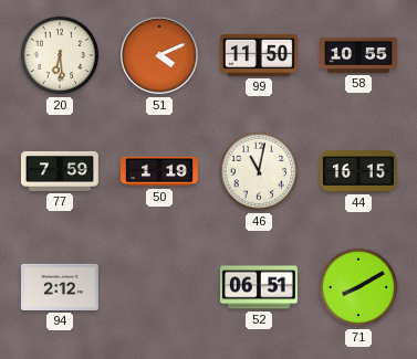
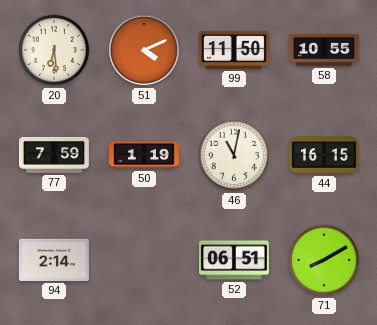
94: 2:12 -> 2:14
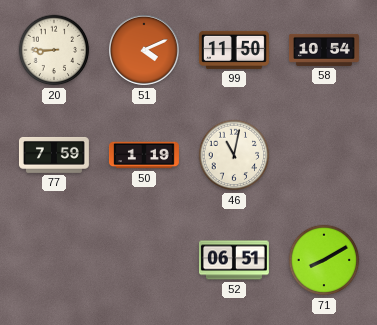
20: 6:29 -> 8:45
58: 10:55 -> 10:54
44: 16:15 -> none
94: 2:14 -> none
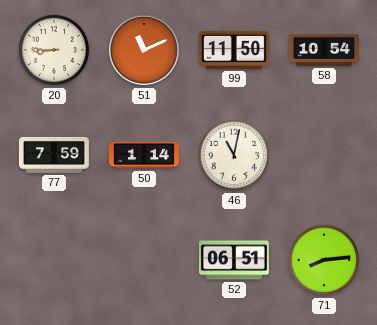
51: 4:11 -> 11:11
50: 1:19 -> 1:14
71: 8:10 -> 8:14
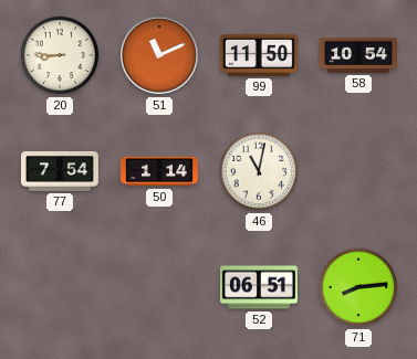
77: 7:59 -> 7:54
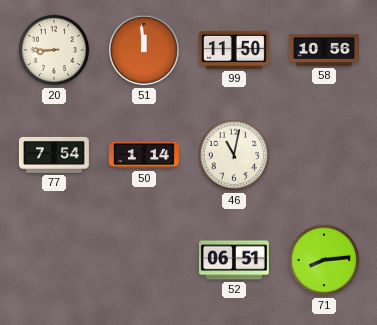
51: 11:11 -> 11:59
58: 10:54 -> 10:56
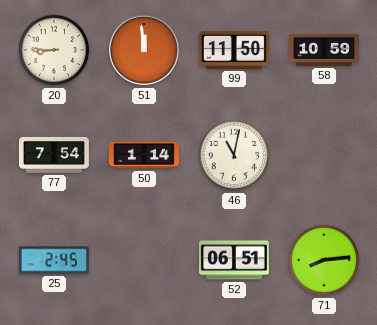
58: 10:56 -> 10:59
25: none -> 2:45
